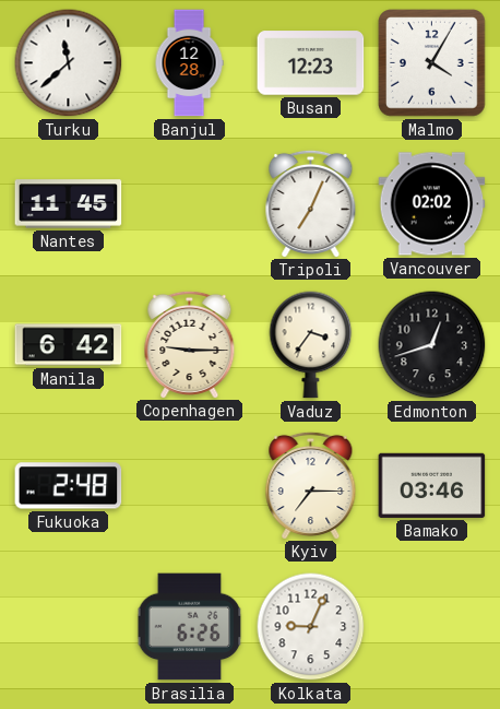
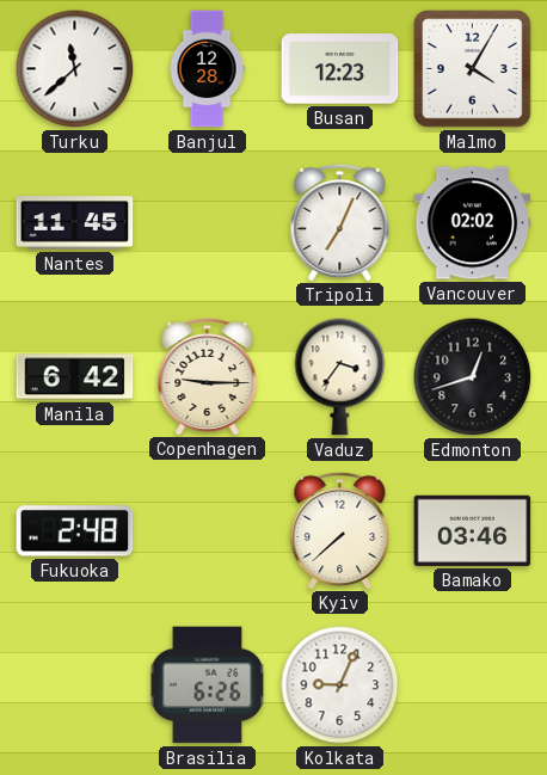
Kyiv: 7:15 -> 7:38
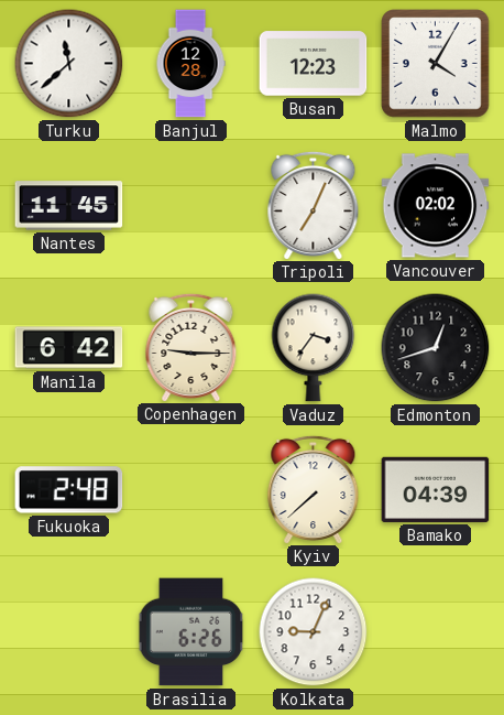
Bamako: 03:46 -> 04:39
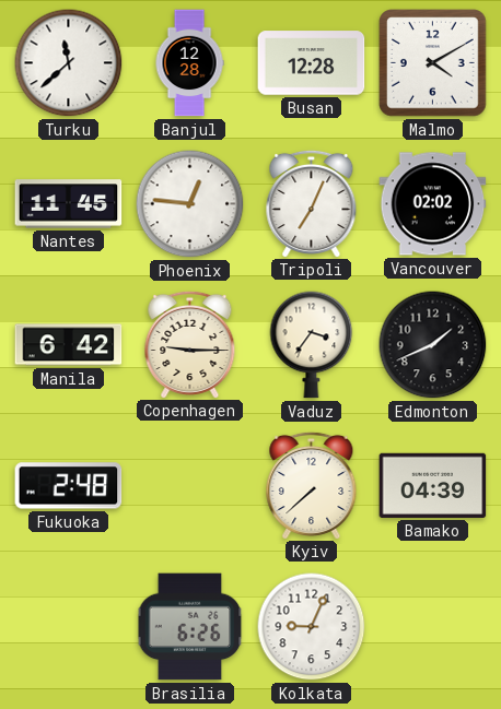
Busan: 12:23 -> 12:28
Malmo: 4:05 -> 4:10
Phoenix: none -> 12:46
Edmonton: 12:42 -> 1:41
